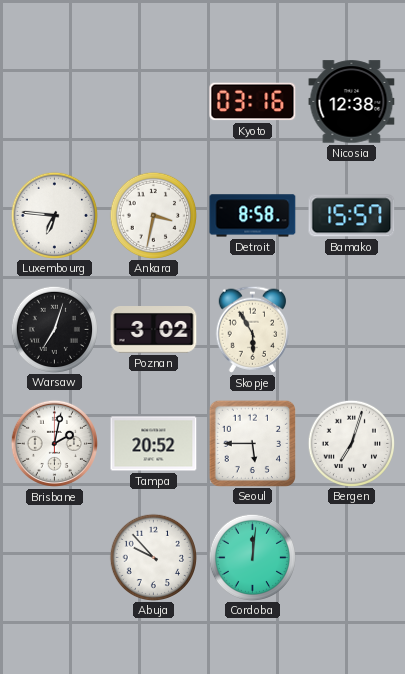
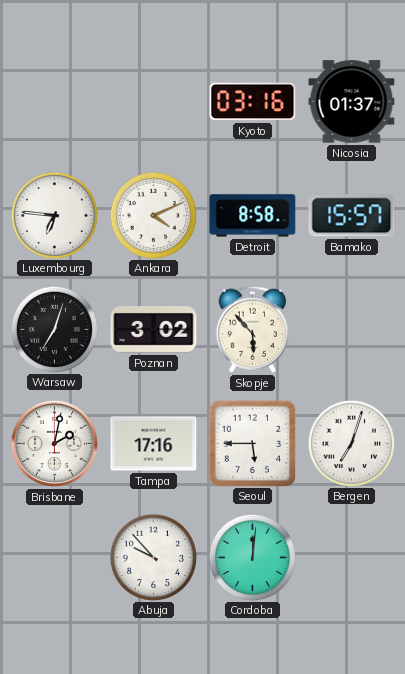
Nicosia: 12:38 -> 01:37
Ankara: 3:32 -> 4:11
Skopje: 5:55 -> 5:53
Tampa: 20:52 -> 17:16
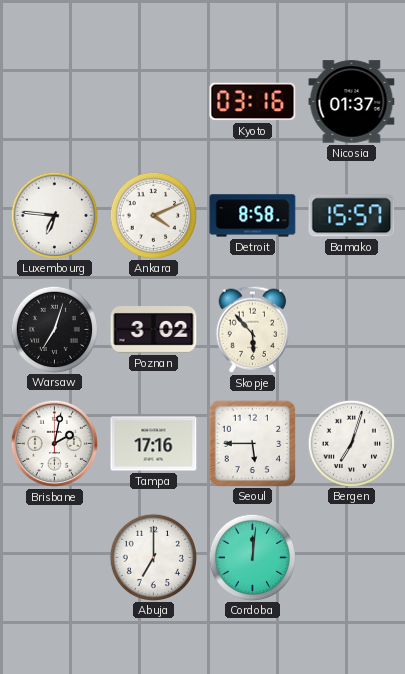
Abuja: 9:53 -> 7:00
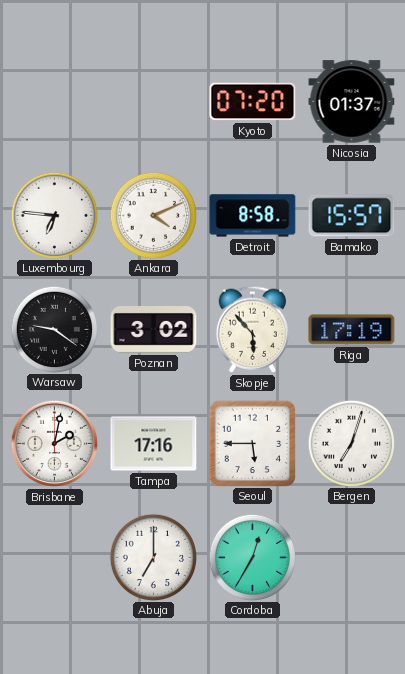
Kyoto: 03:16 -> 07:20
Warsaw: 7:03 -> 9:21
Riga: none -> 17:19
Cordoba: 12:01 -> 12:35
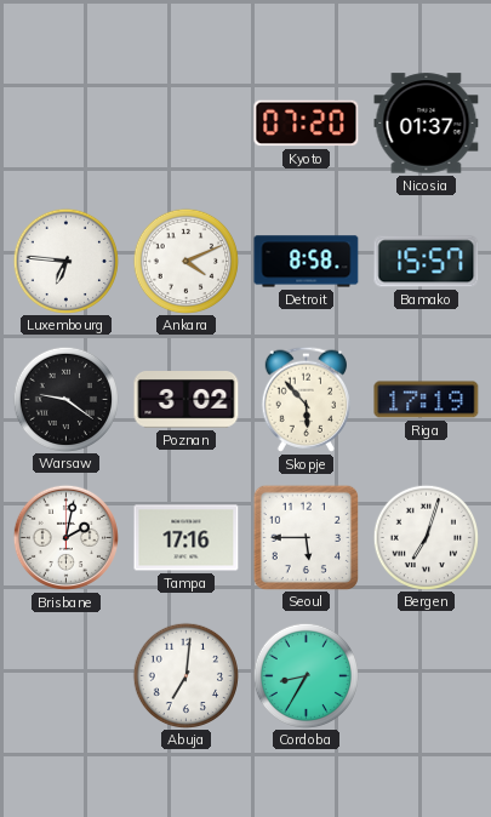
Abuja: 7:00 -> 7:01
Cordoba: 12:35 -> 8:35
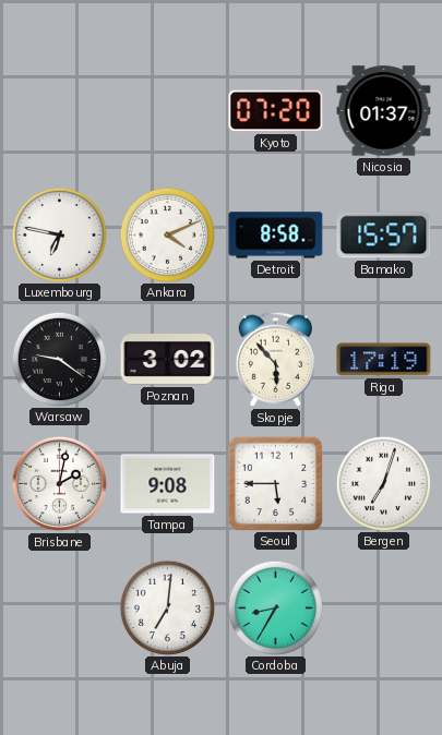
Luxembourg: 6:46 -> 6:47
Tampa: 17:16 -> 9:08
